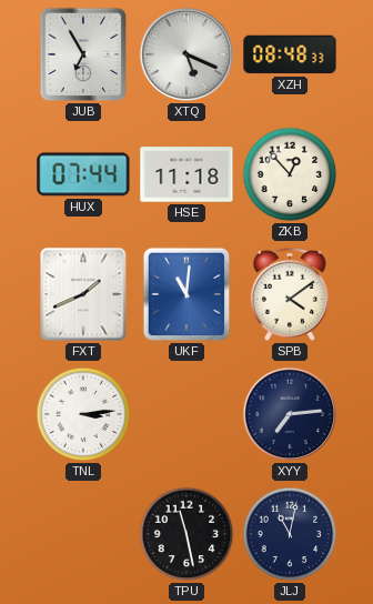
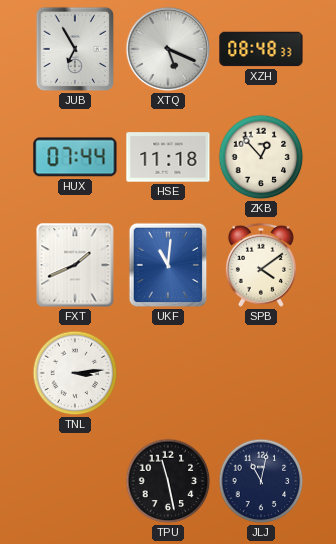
XYY: 7:14 -> none
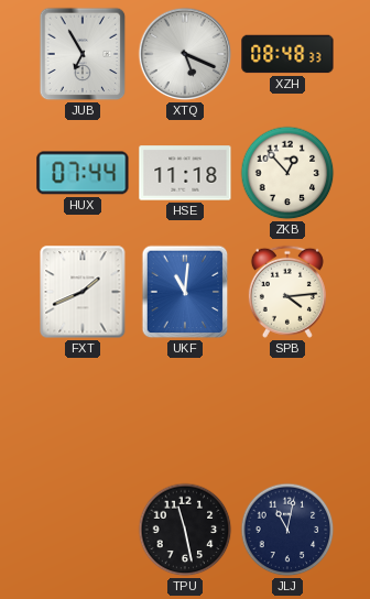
SPB: 4:09 -> 4:14
TNL: 3:14 -> none
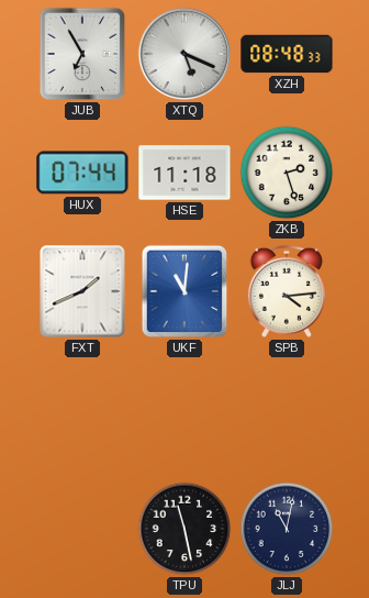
ZKB: 12:53 -> 2:27
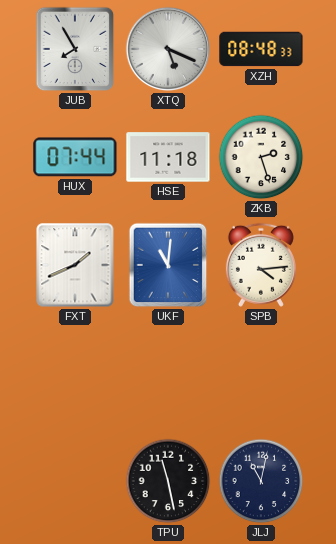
JUB: 6:55 -> 7:55
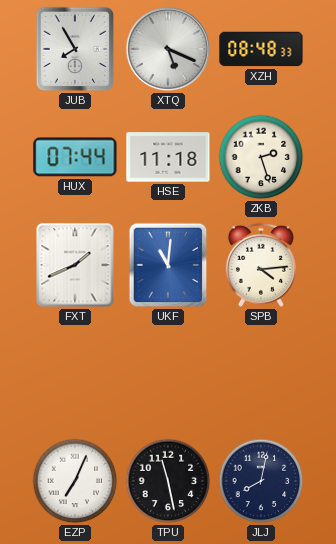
EZP: none -> 7:04
JLJ: 11:02 -> 8:02
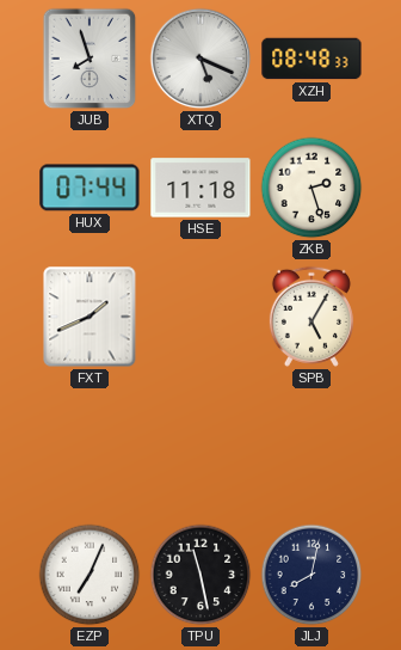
JUB: 7:55 -> 7:57
UKF: 11:01 -> none
SPB: 4:14 -> 5:05
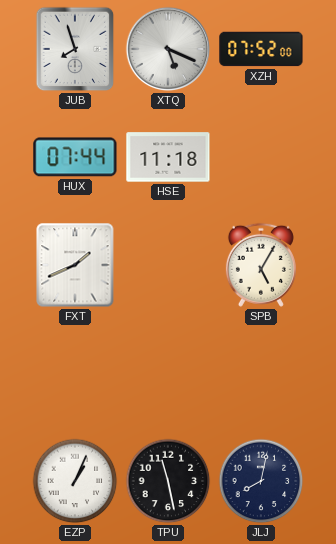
XZH: 08:48 -> 07:52
ZKB: 2:27 -> none
EZP: 7:04 -> 1:04
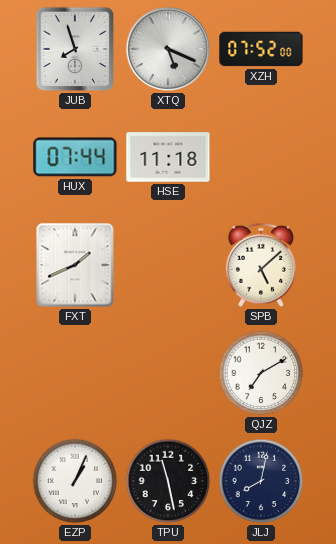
SPB: 5:05 -> 5:08
QJZ: none -> 7:10
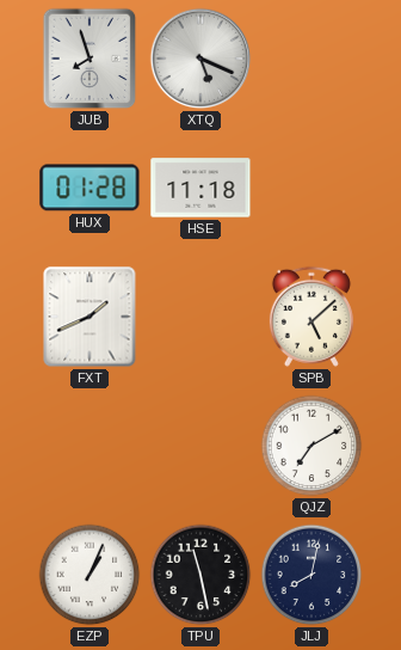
XZH: 07:52 -> none
HUX: 07:44 -> 01:28
